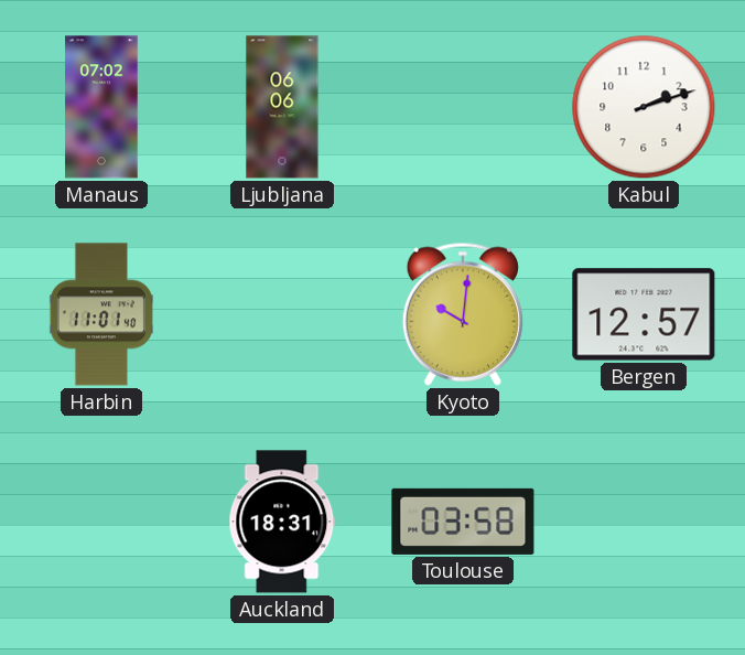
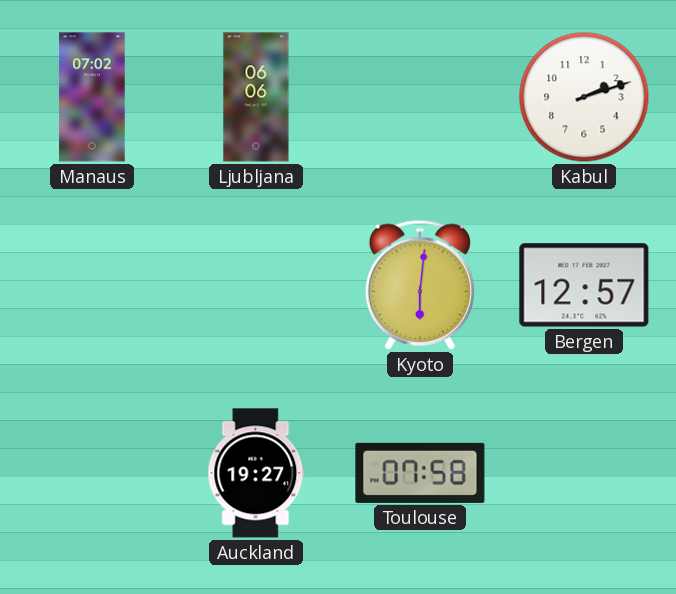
Harbin: 11:01 -> none
Kyoto: 10:01 -> 6:01
Auckland: 18:31 -> 19:27
Toulouse: 03:58 -> 07:58
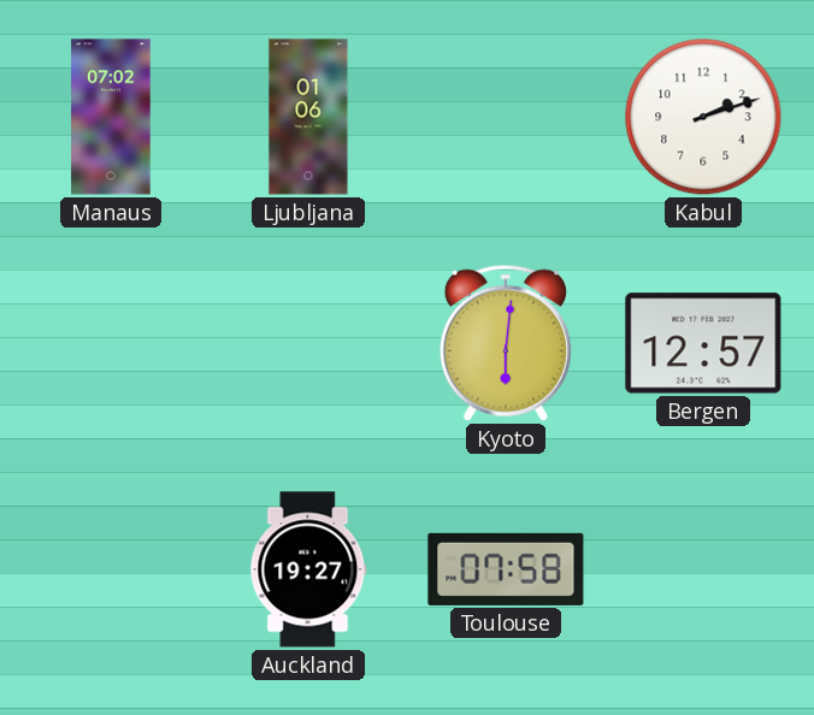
Ljubljana: 06:06 -> 01:06
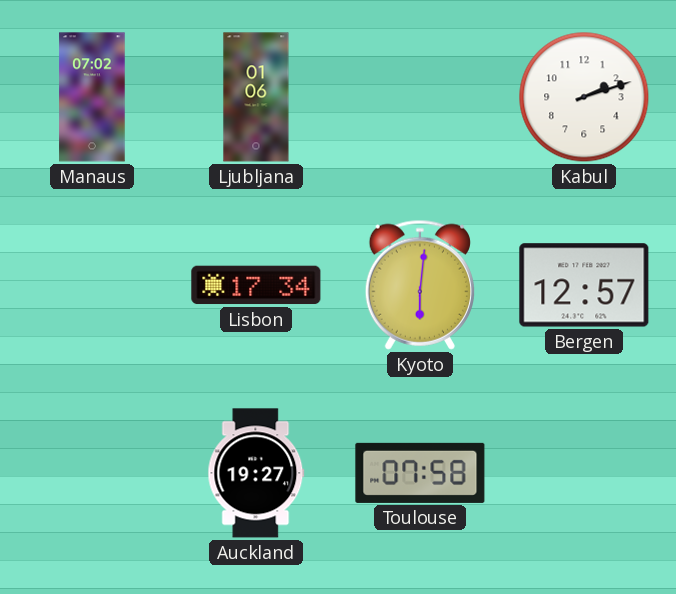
Lisbon: none -> 17:34
